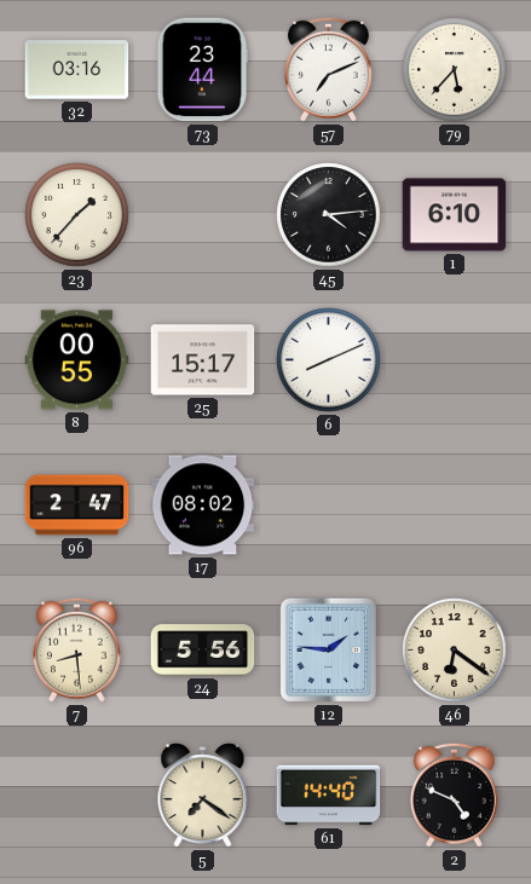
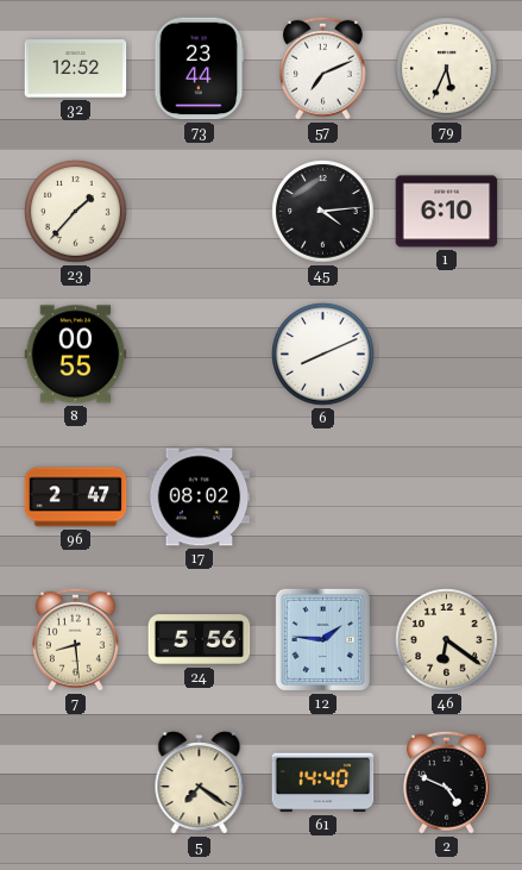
32: 03:16 -> 12:52
79: 5:37 -> 5:34
25: 15:17 -> none
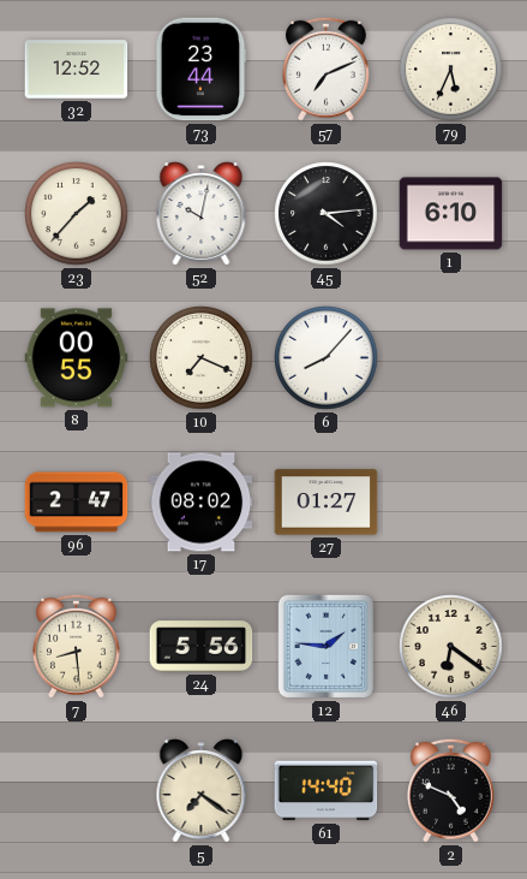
52: none -> 10:02
10: none -> 7:19
6: 8:11 -> 8:07
27: none -> 01:27
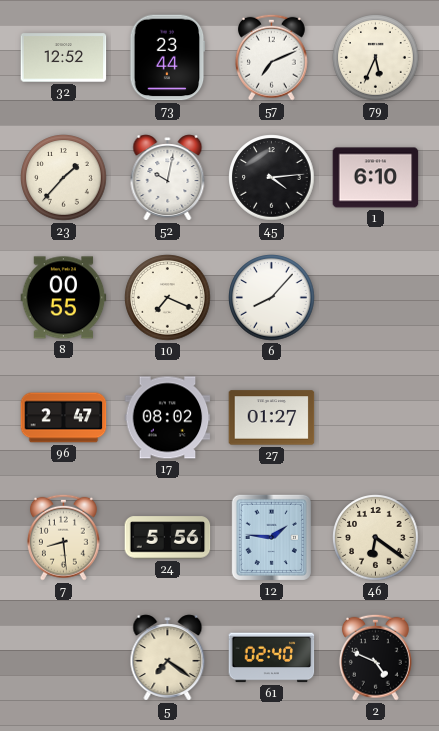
61: 14:40 -> 02:40
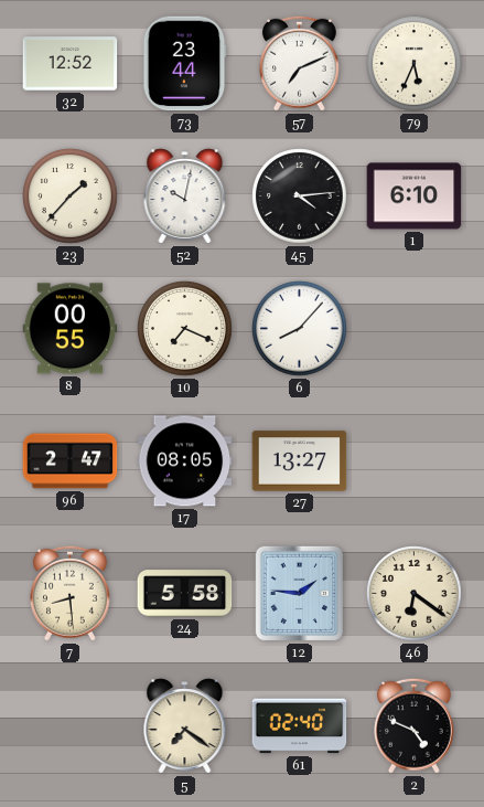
17: 08:02 -> 08:05
27: 01:27 -> 13:27
24: 5:56 -> 5:58
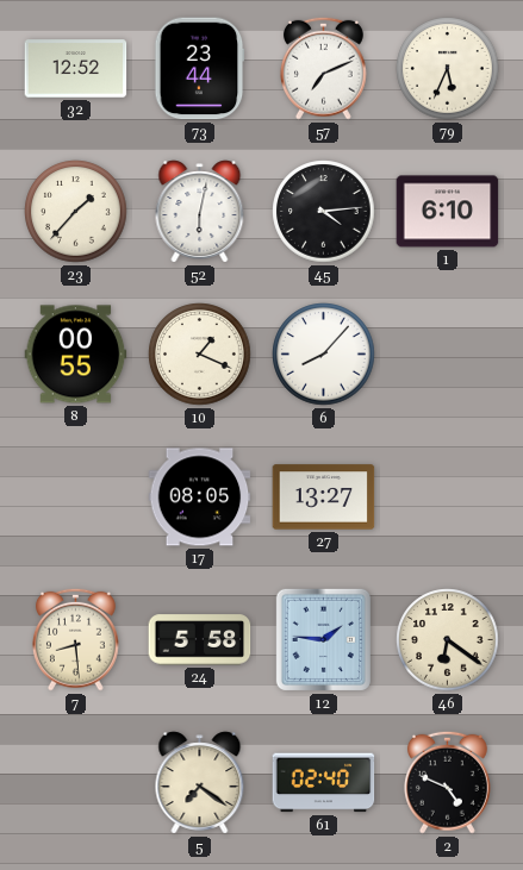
52: 10:02 -> 6:02
10: 7:19 -> 1:19
96: 2:47 -> none
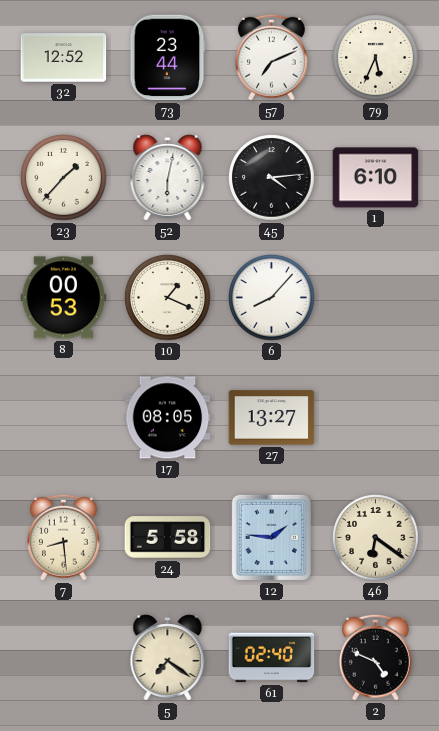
8: 00:55 -> 00:53
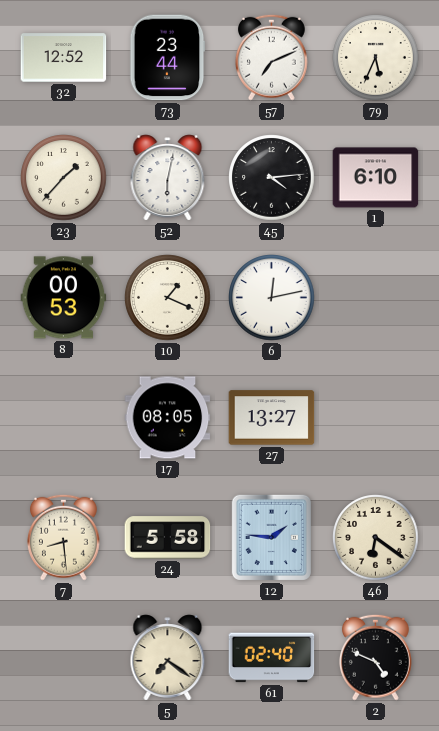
6: 8:07 -> 12:13
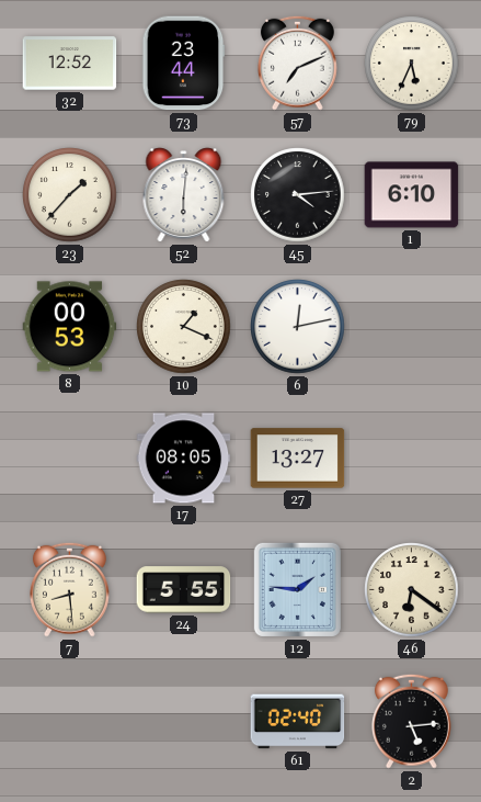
52: 6:02 -> 6:01
24: 5:58 -> 5:55
5: 7:21 -> none
2: 4:49 -> 5:14
